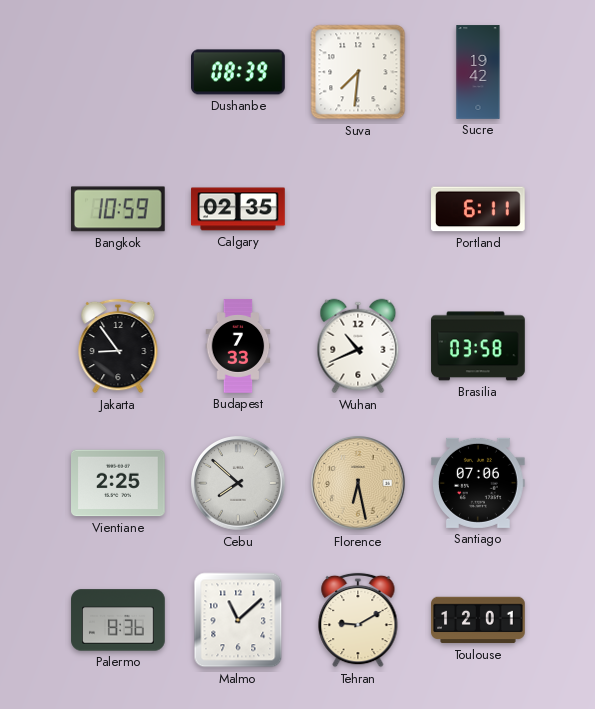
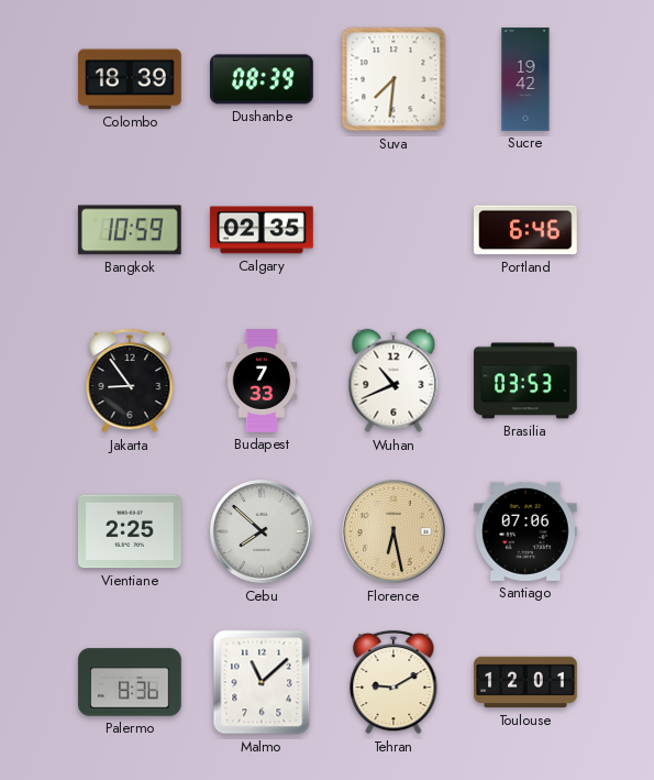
Colombo: none -> 18:39
Portland: 6:11 -> 6:46
Brasilia: 03:58 -> 03:53
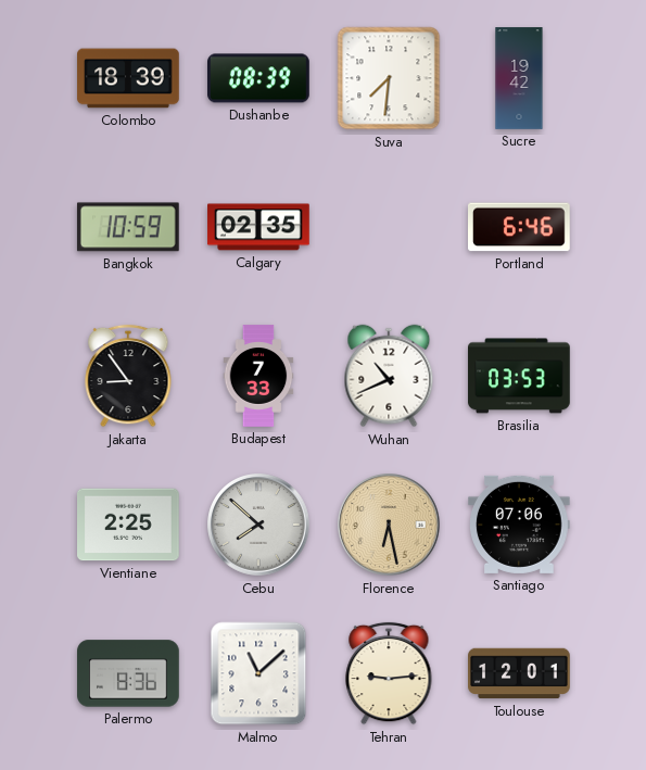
Tehran: 9:10 -> 9:14
